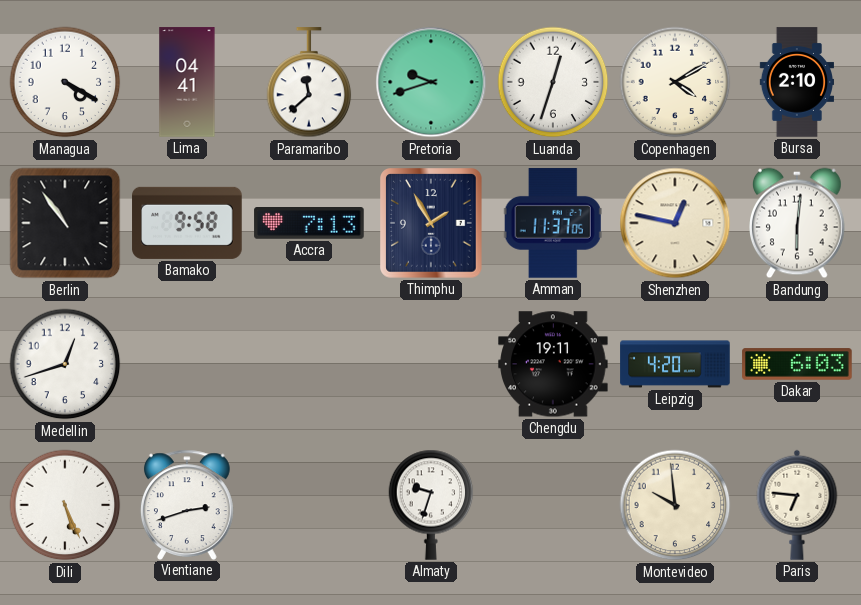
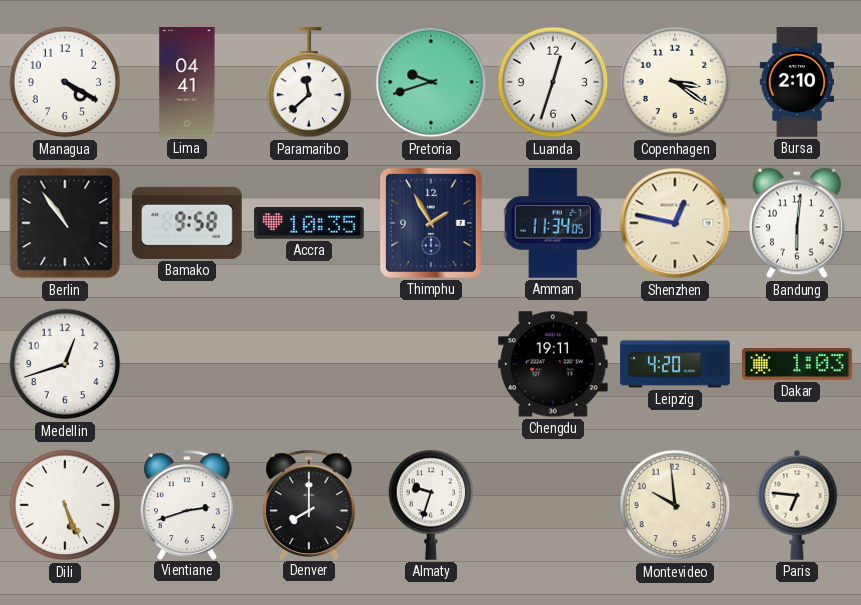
Copenhagen: 4:10 -> 3:21
Accra: 7:13 -> 10:35
Amman: 11:37 -> 11:34
Dakar: 6:03 -> 1:03
Denver: none -> 8:00
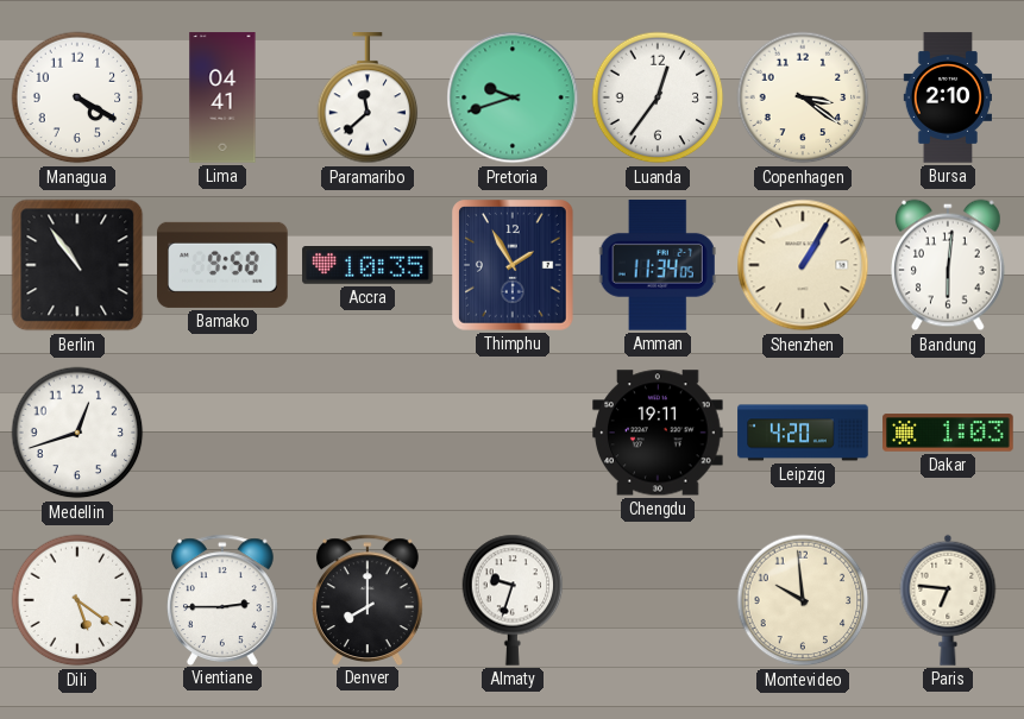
Luanda: 12:33 -> 12:36
Shenzhen: 12:47 -> 1:05
Dili: 5:26 -> 5:21
Vientiane: 2:42 -> 2:45
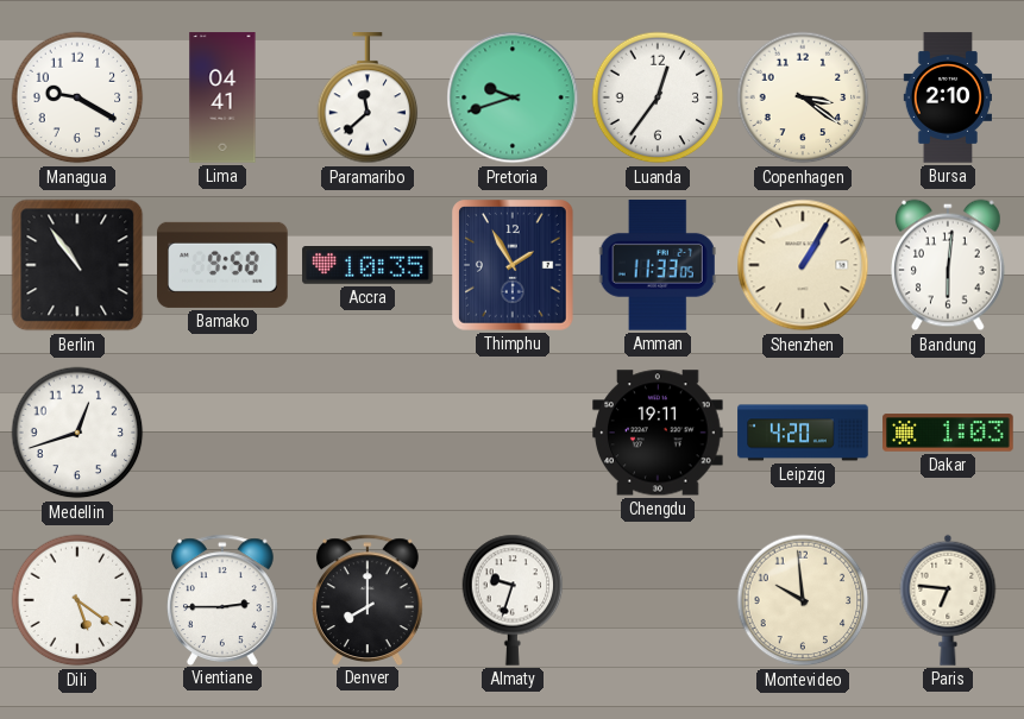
Managua: 4:20 -> 9:20
Amman: 11:34 -> 11:33
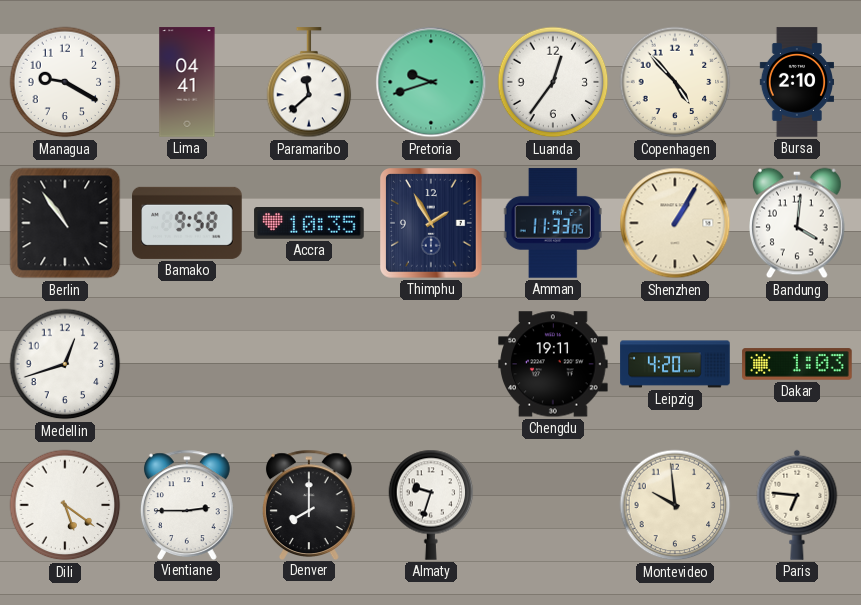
Copenhagen: 3:21 -> 4:53
Bandung: 6:01 -> 4:01
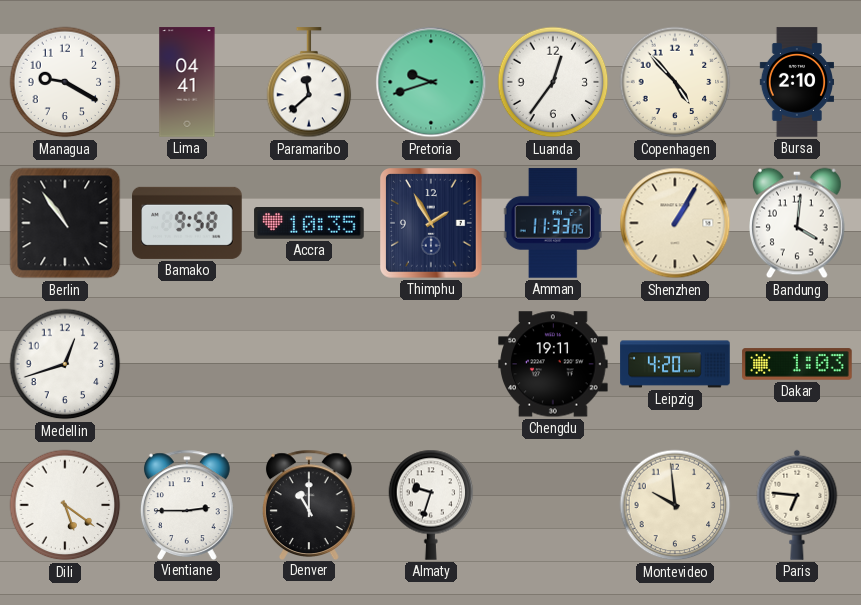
Denver: 8:00 -> 11:00
